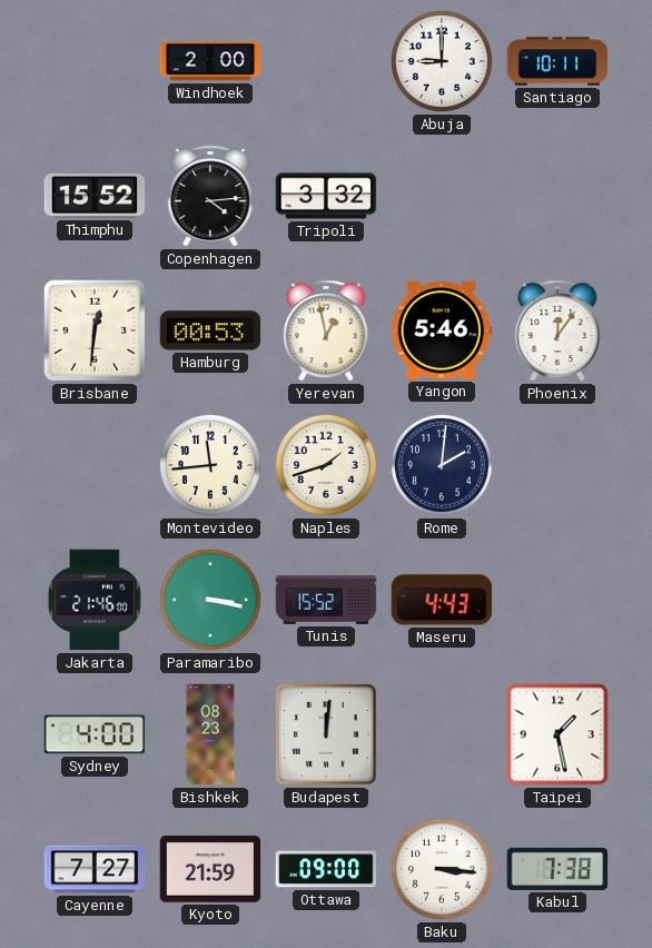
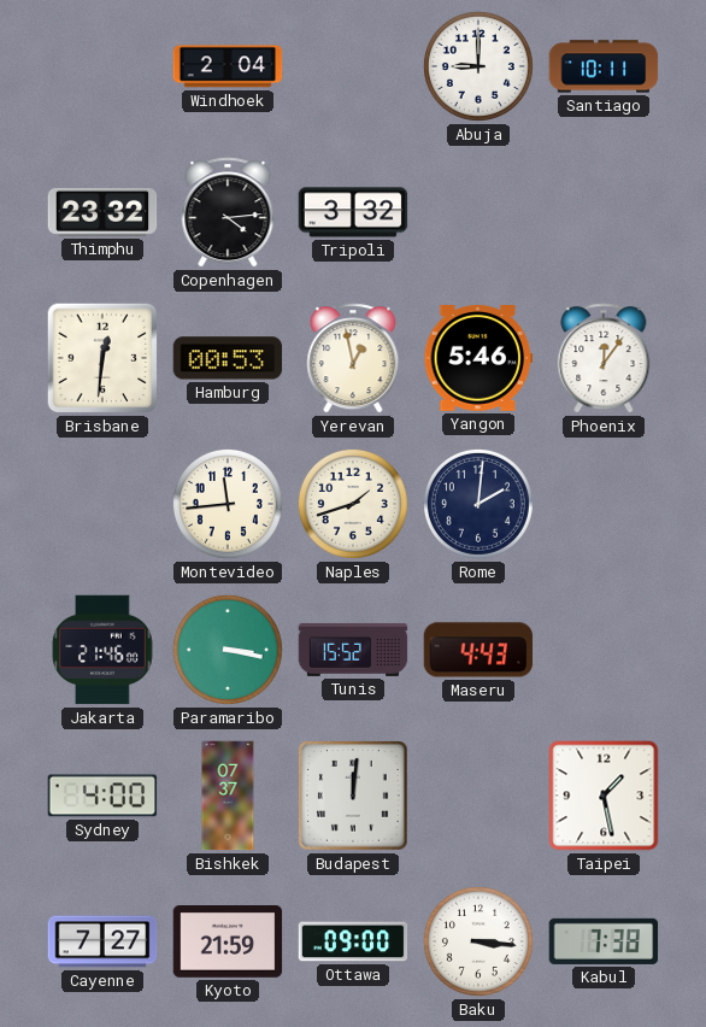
Windhoek: 2:00 -> 2:04
Thimphu: 15:52 -> 23:32
Bishkek: 08:23 -> 07:37
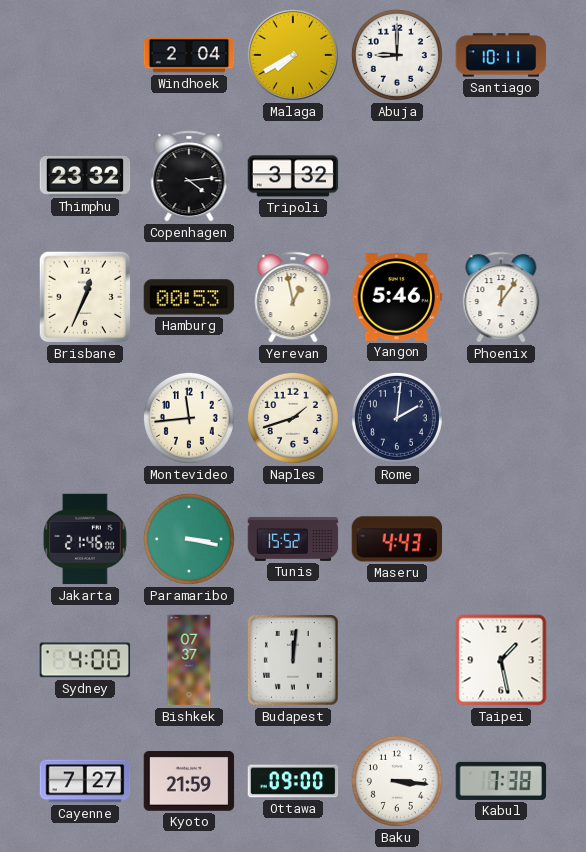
Malaga: none -> 7:40
Brisbane: 12:31 -> 12:34
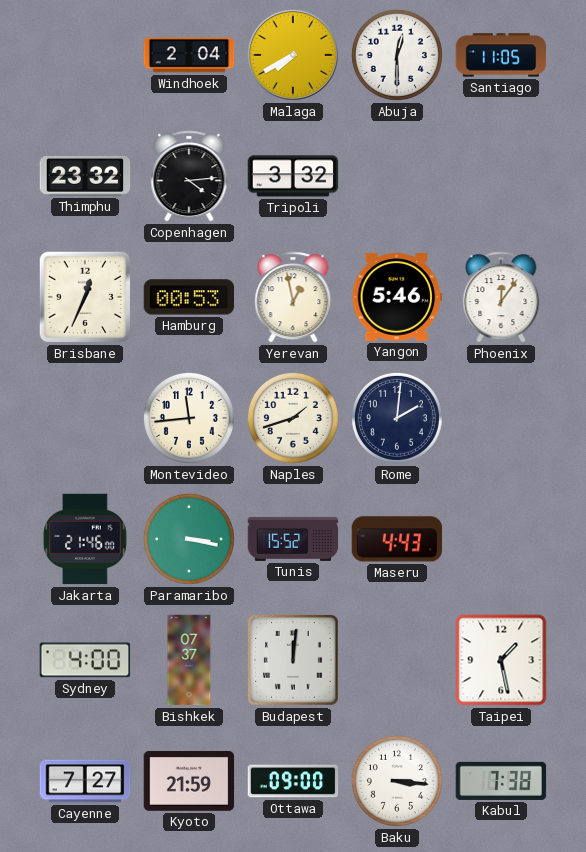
Abuja: 9:00 -> 12:30
Santiago: 10:11 -> 11:05
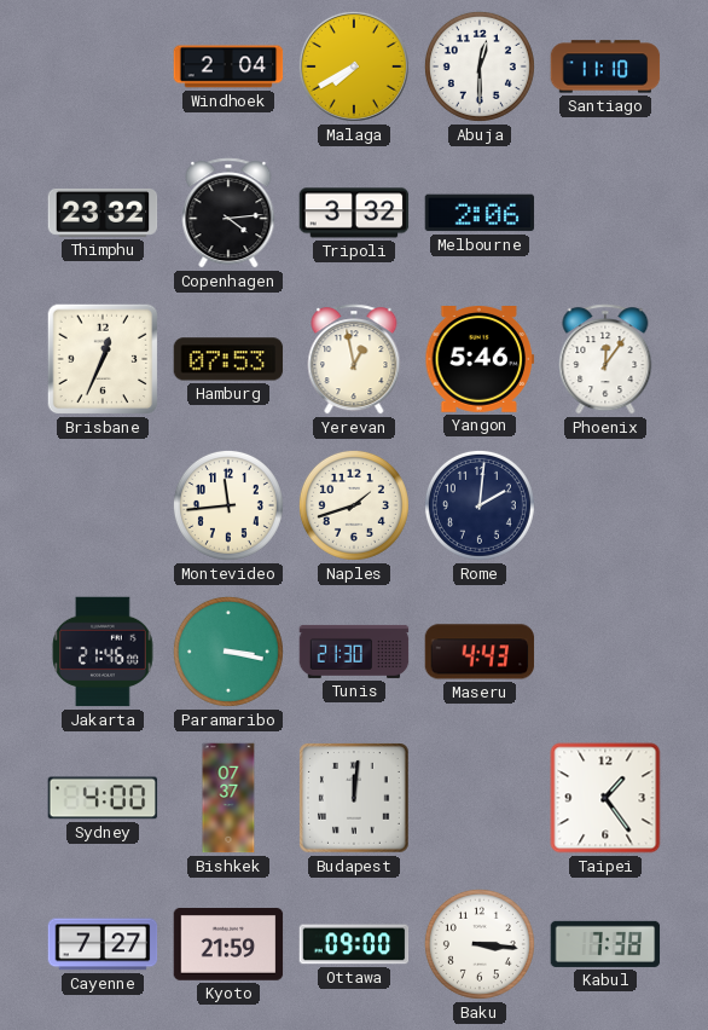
Santiago: 11:05 -> 11:10
Melbourne: none -> 2:06
Hamburg: 00:53 -> 07:53
Tunis: 15:52 -> 21:30
Taipei: 1:28 -> 1:24
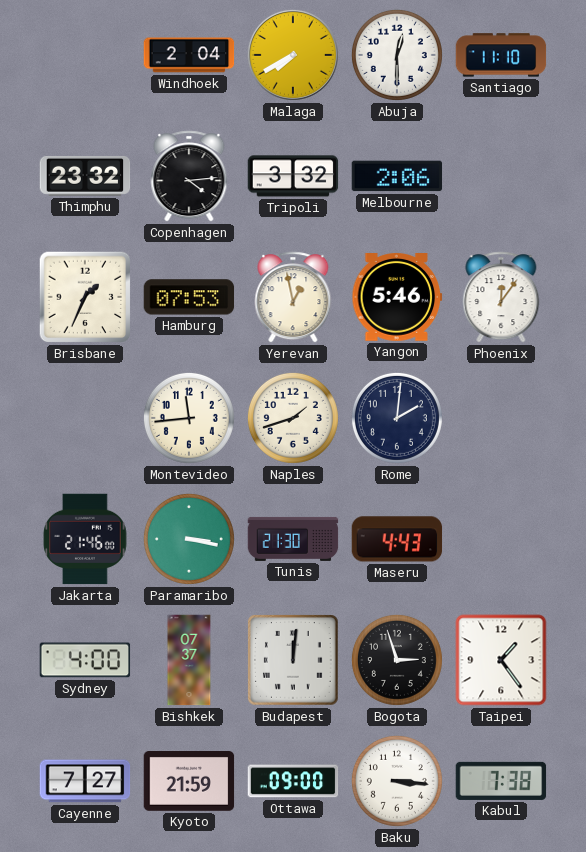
Brisbane: 12:34 -> 1:34
Bogota: none -> 2:57
